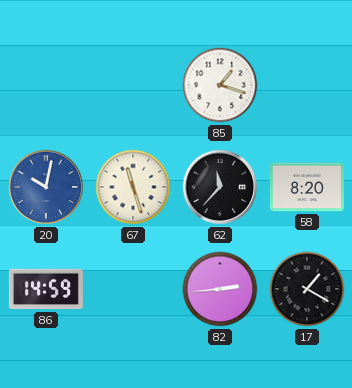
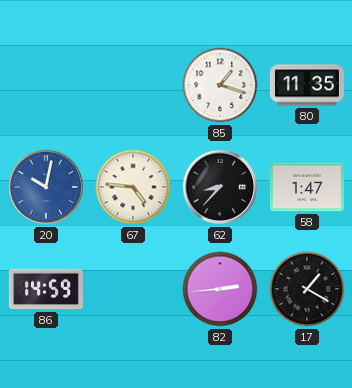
80: none -> 11:35
67: 11:27 -> 4:46
62: 11:37 -> 8:37
58: 8:20 -> 1:47
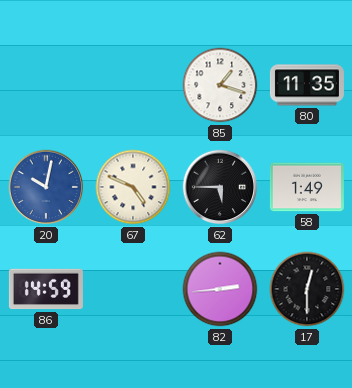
67: 4:46 -> 4:49
62: 8:37 -> 5:45
58: 1:47 -> 1:49
17: 1:20 -> 12:30
